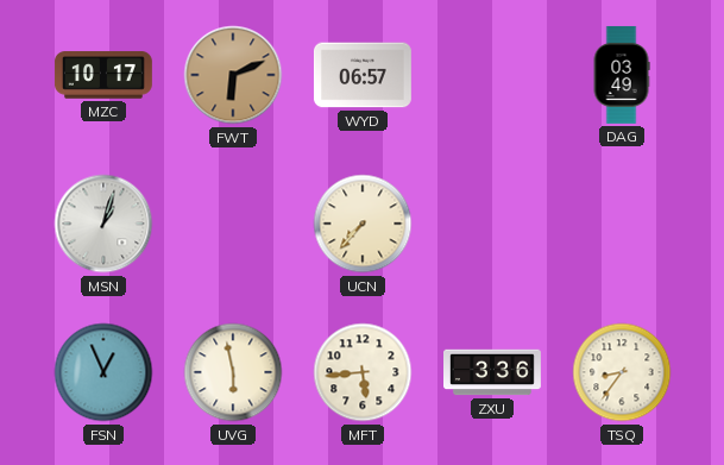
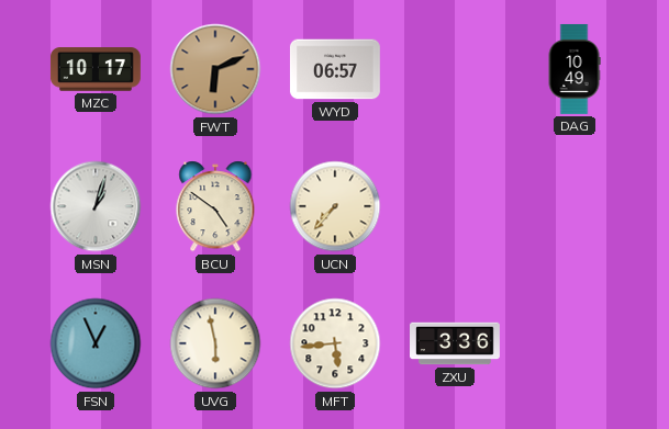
DAG: 03:49 -> 10:49
BCU: none -> 4:51
TSQ: 8:36 -> none
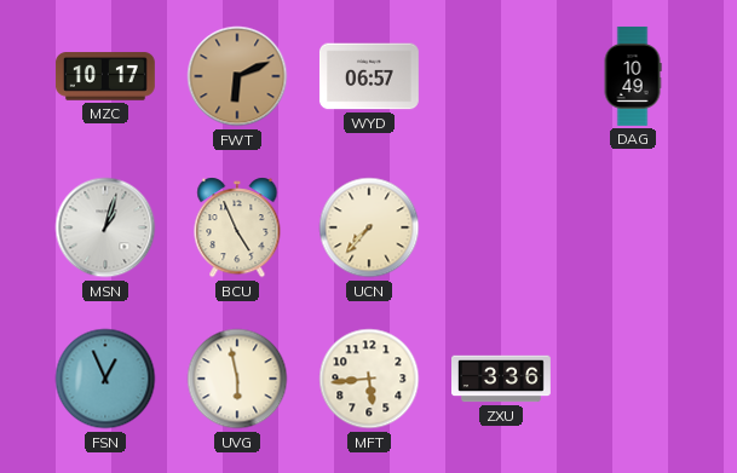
BCU: 4:51 -> 4:56
